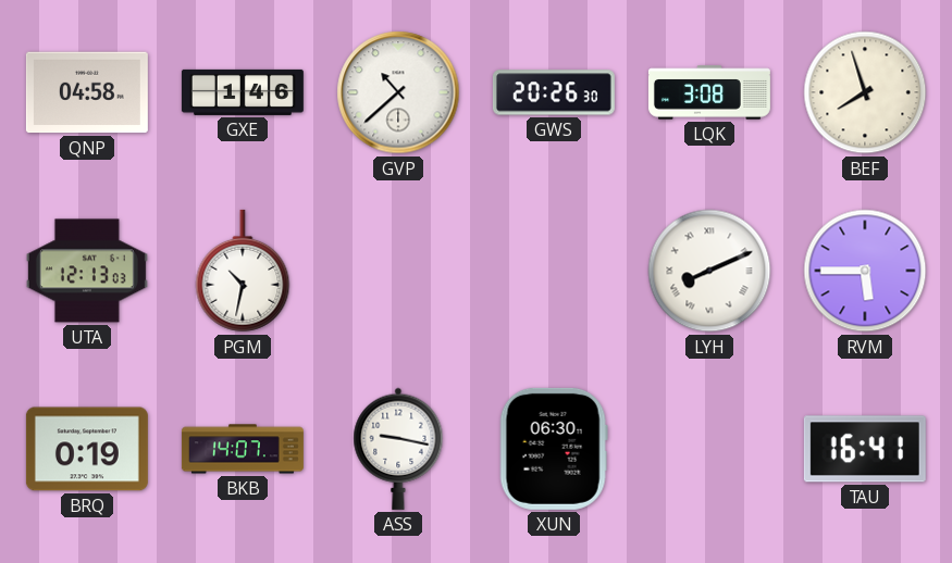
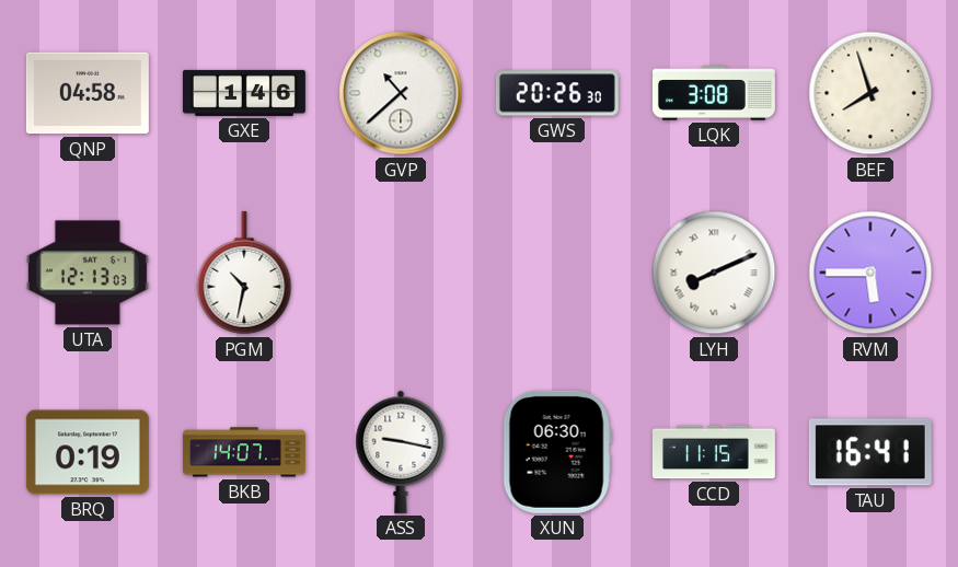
CCD: none -> 11:15
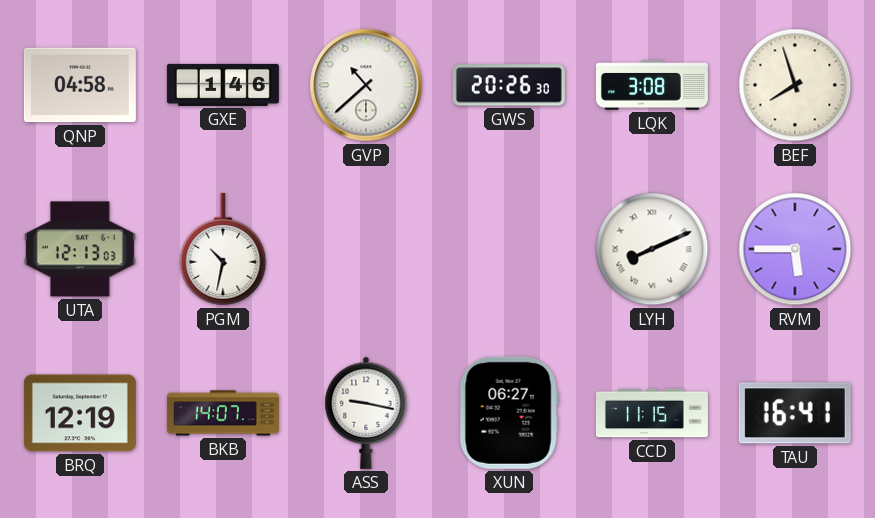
BRQ: 0:19 -> 12:19
XUN: 06:30 -> 06:27
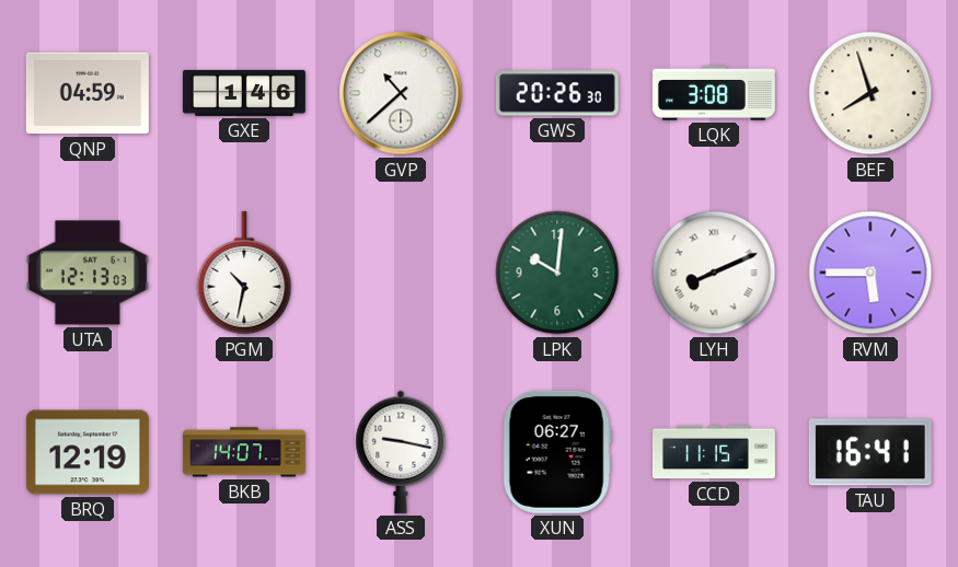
QNP: 04:58 -> 04:59
LPK: none -> 10:01
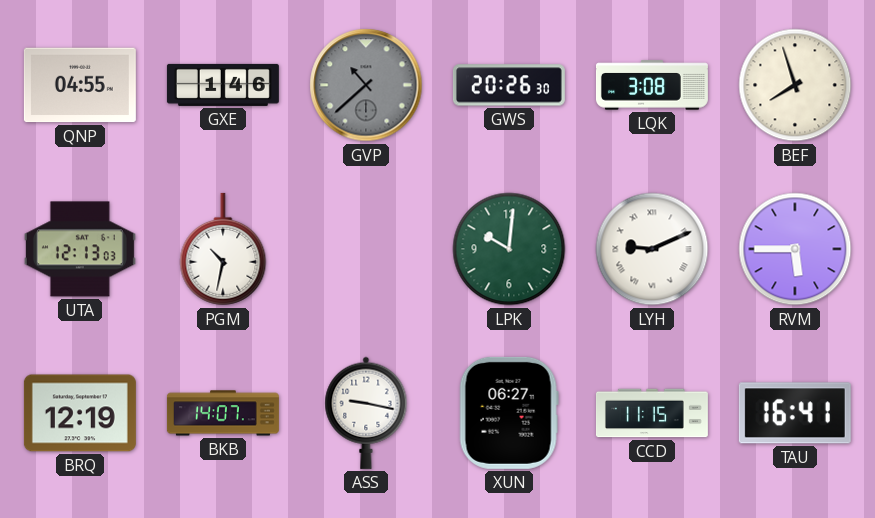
QNP: 04:59 -> 04:55
GVP dial: white -> grey
LYH: 8:11 -> 9:11
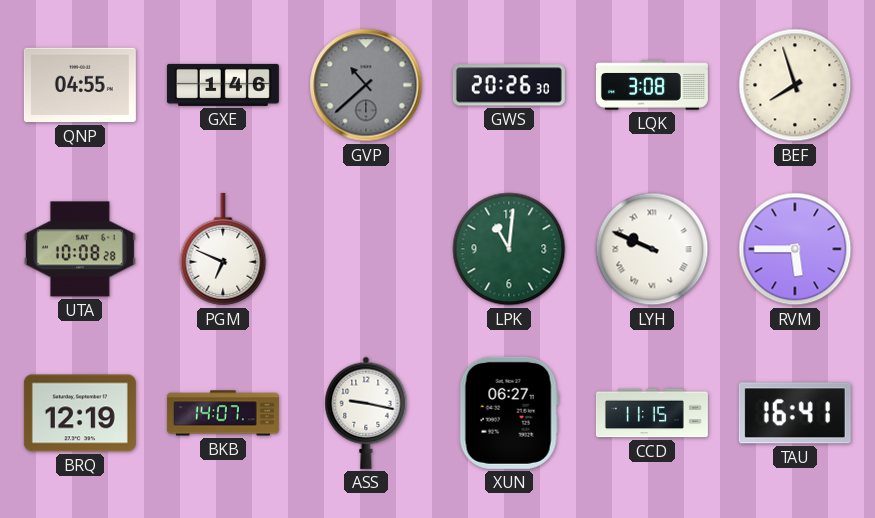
UTA: 12:13 -> 10:08
PGM: 10:32 -> 6:49
LPK: 10:01 -> 11:01
LYH: 9:11 -> 9:49
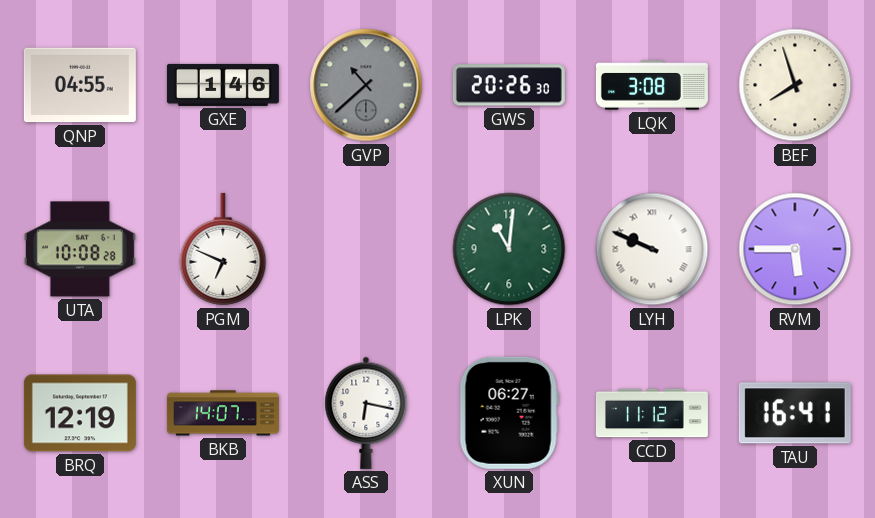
ASS: 9:17 -> 6:17
CCD: 11:15 -> 11:12
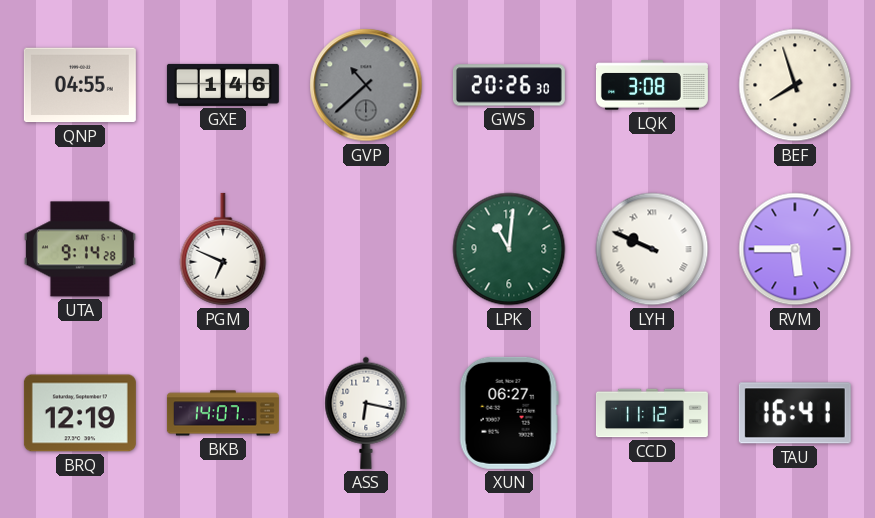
UTA: 10:08 -> 9:14
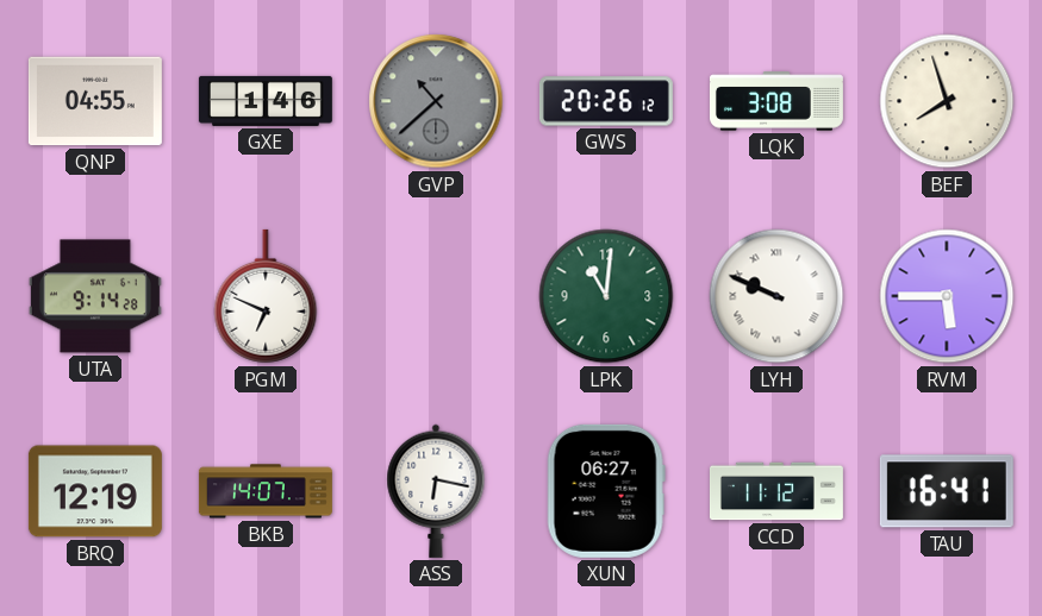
GWS: 20:26:30 -> 20:26:12
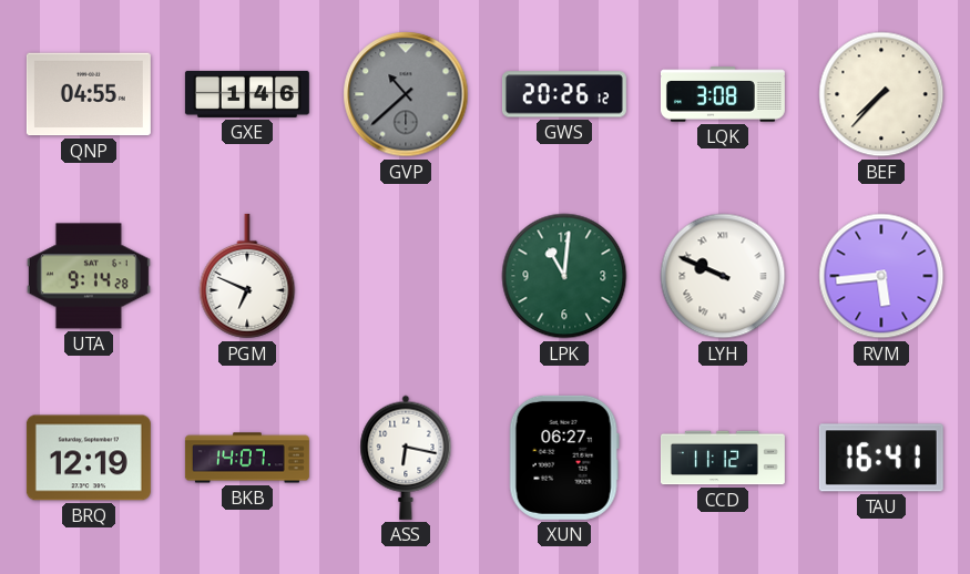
BEF: 7:57 -> 7:37
RVM: 5:45 -> 5:44
